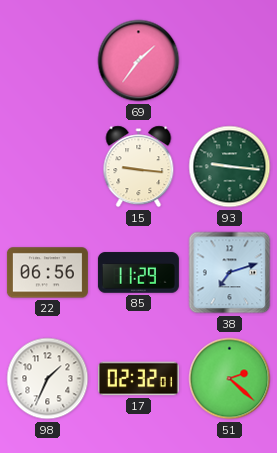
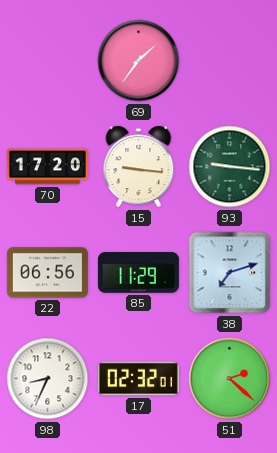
70: none -> 17:20
98: 1:34 -> 8:34
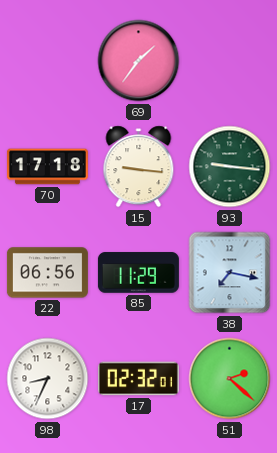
70: 17:20 -> 17:18
38: 7:12 -> 7:17
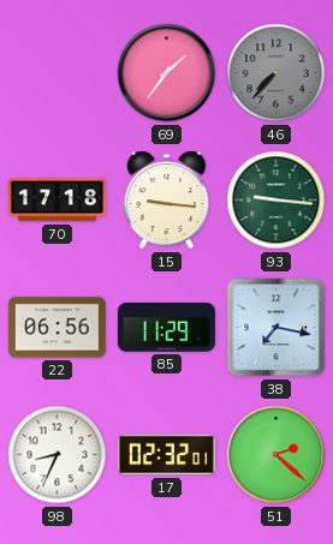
46: none -> 7:37
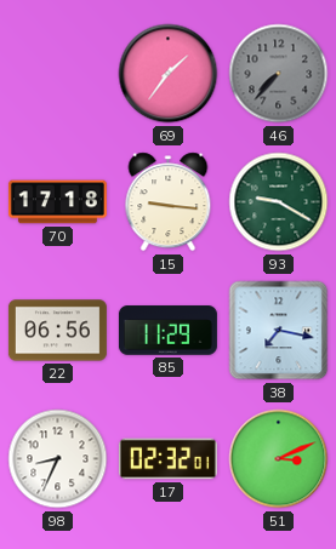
93: 9:16 -> 9:20
51: 2:22 -> 3:11
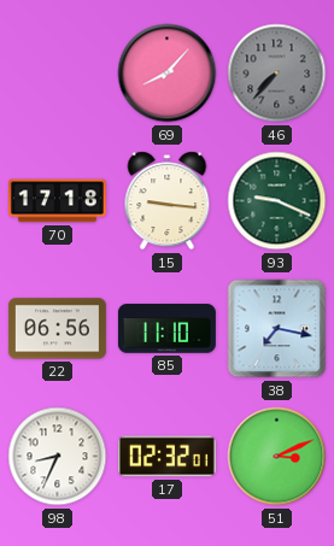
69: 1:36 -> 8:07
93: 9:20 -> 9:19
85: 11:29 -> 11:10
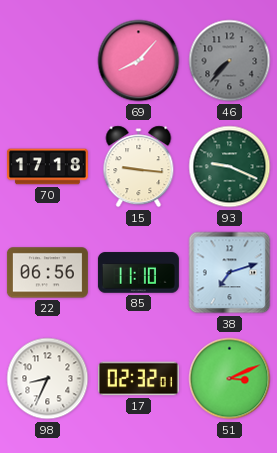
38: 7:17 -> 7:12
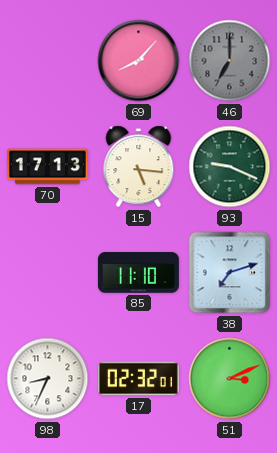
46: 7:37 -> 7:00
70: 17:18 -> 17:13
15: 9:16 -> 5:16
22: 06:56 -> none
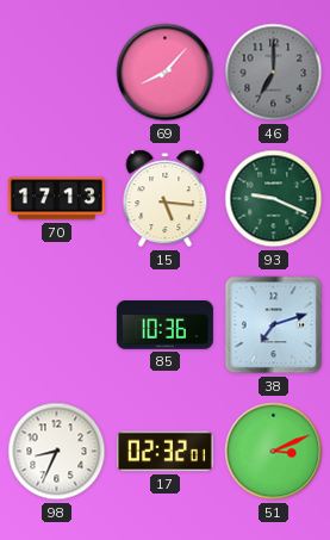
85: 11:10 -> 10:36
